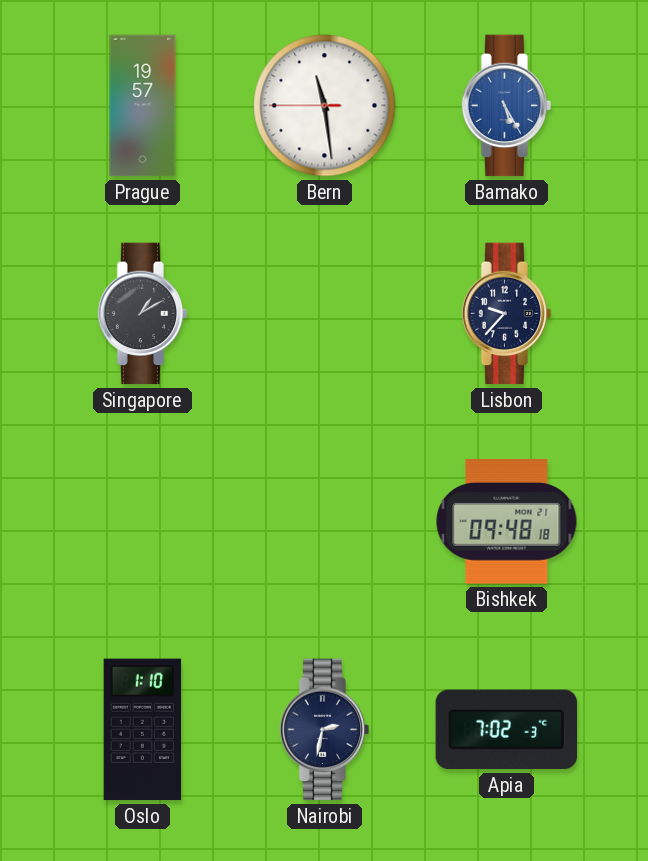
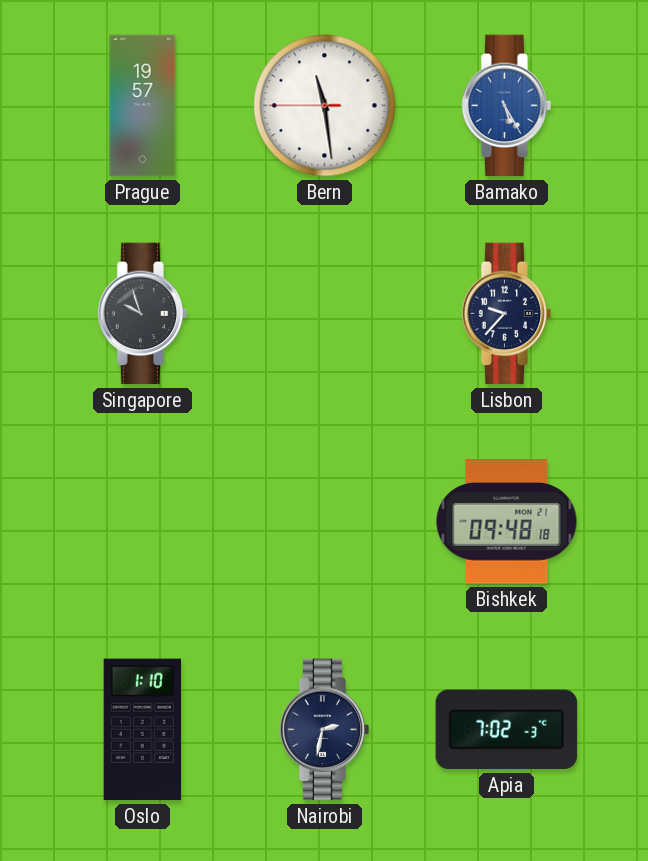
Singapore: 1:10 -> 9:57
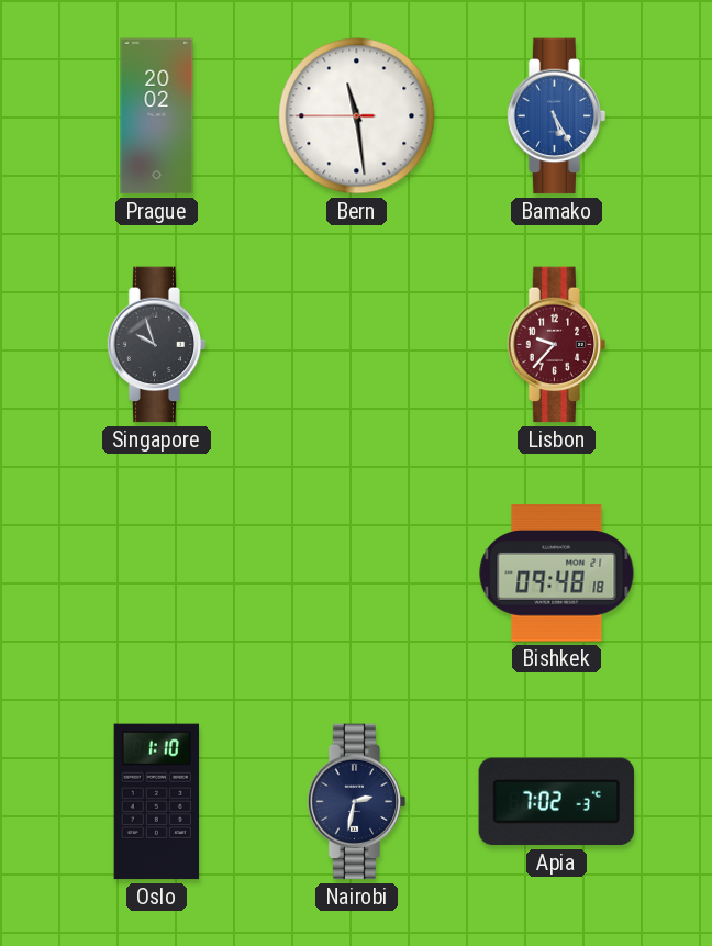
Prague: 19:57 -> 20:02
Lisbon dial: navy -> burgundy
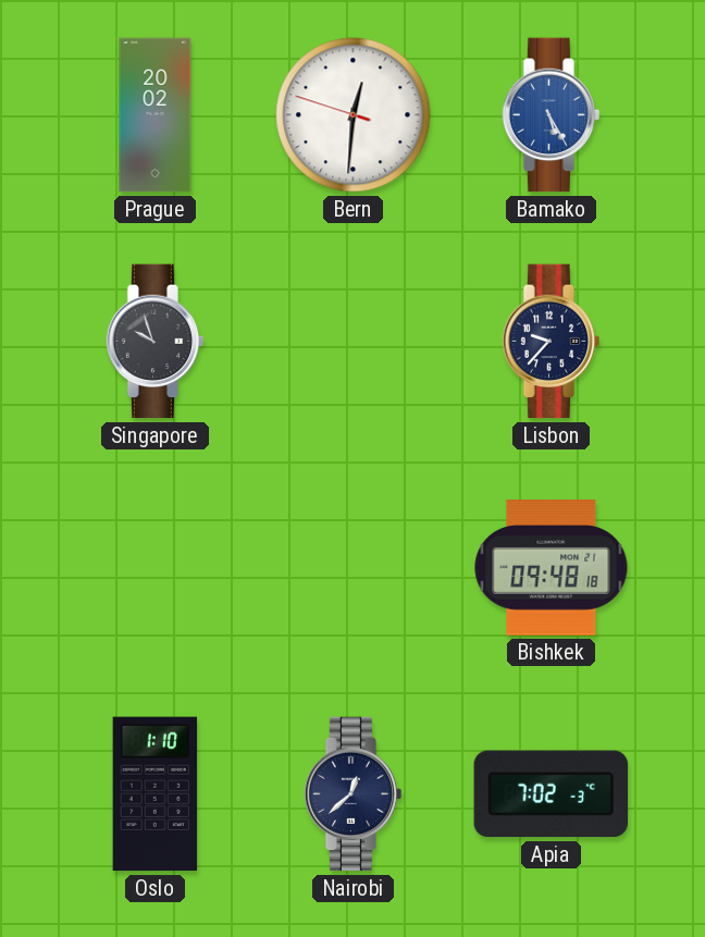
Bern: 11:28 -> 12:30
Lisbon dial: burgundy -> navy
Nairobi: 2:32 -> 12:38
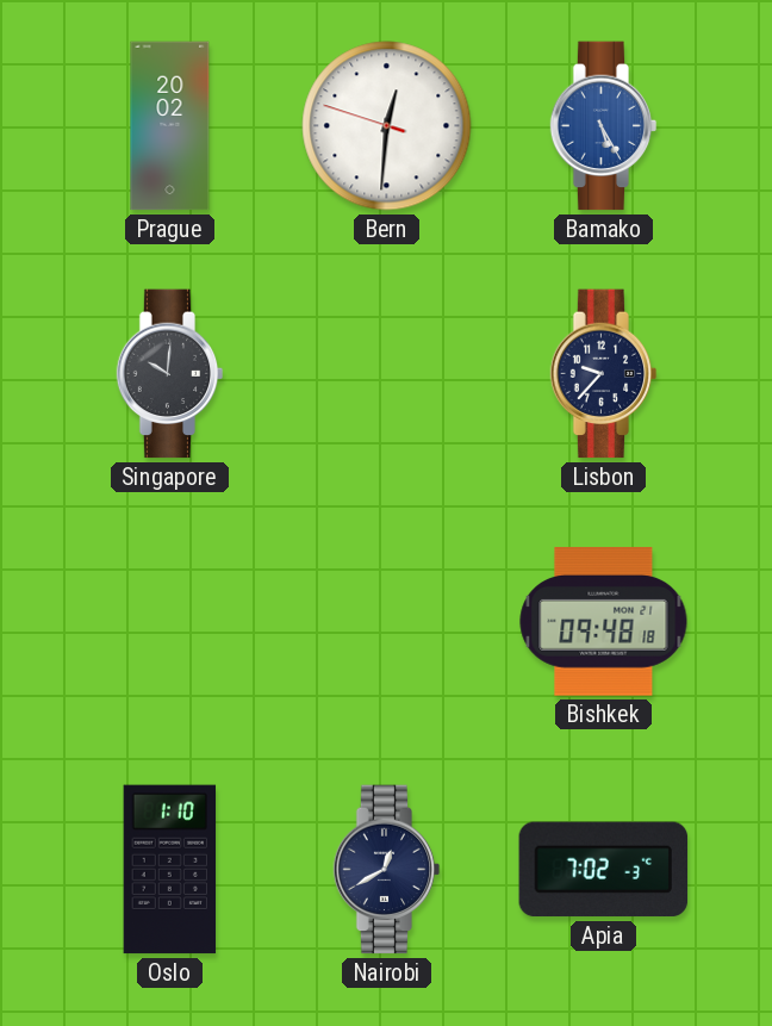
Singapore: 9:57 -> 10:01
Nairobi: 12:38 -> 12:40
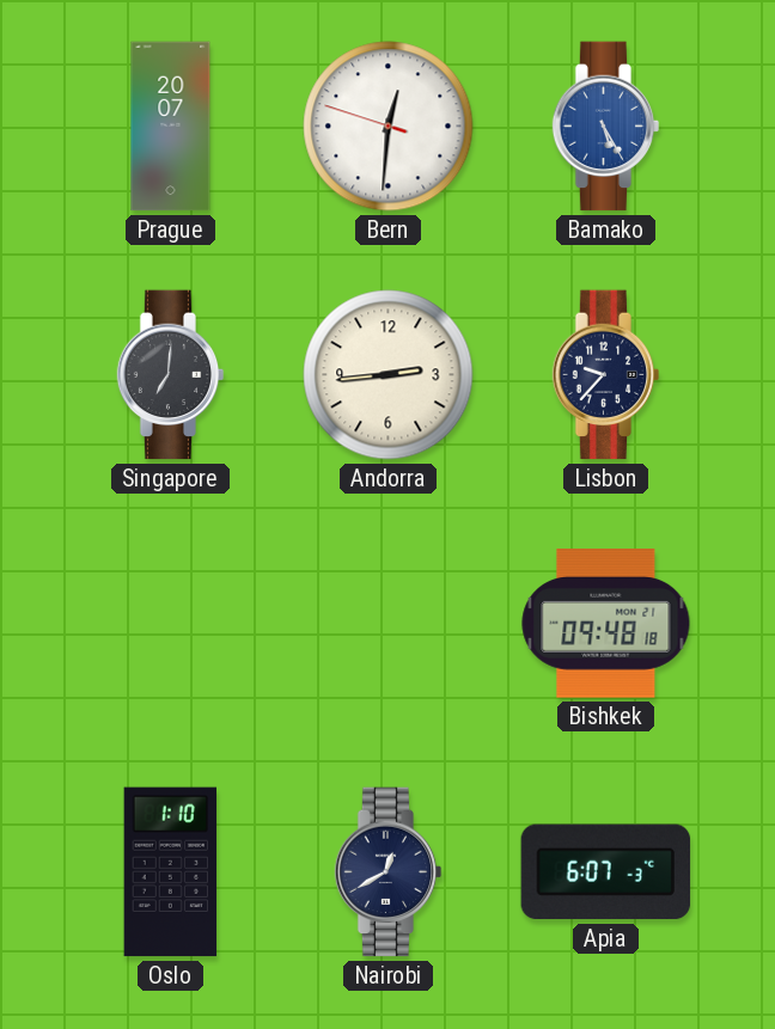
Prague: 20:02 -> 20:07
Singapore: 10:01 -> 7:01
Andorra: none -> 2:44
Apia: 7:02 -> 6:07
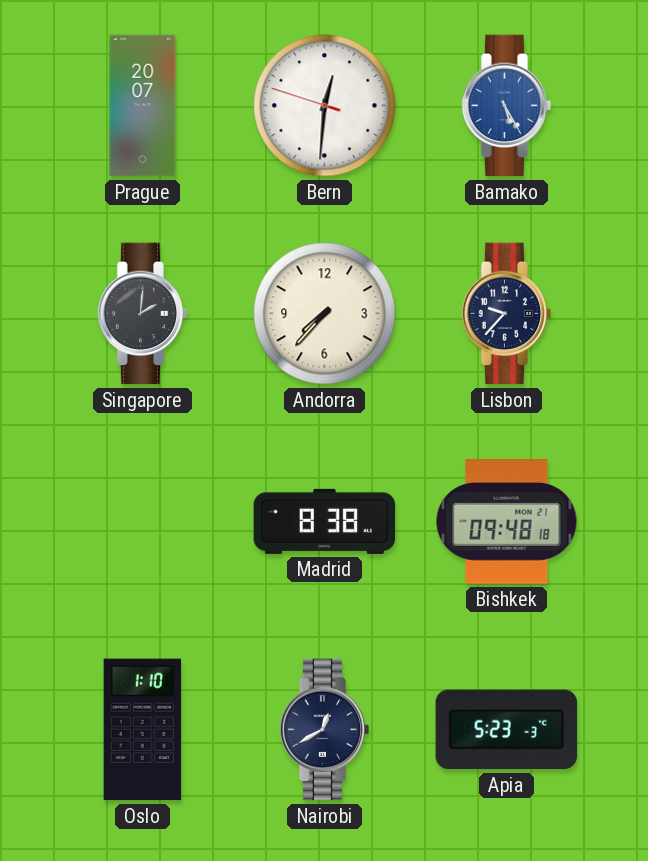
Singapore: 7:01 -> 2:01
Andorra: 2:44 -> 7:37
Madrid: none -> 8:38
Apia: 6:07 -> 5:23
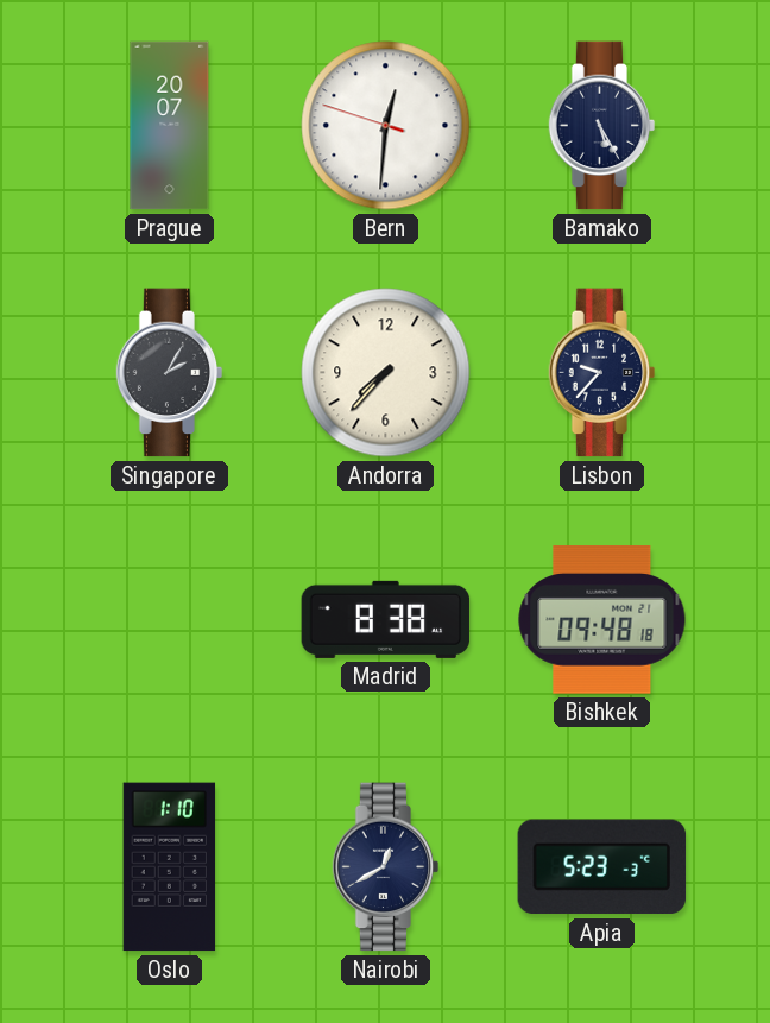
Bamako dial: blue -> navy
Singapore: 2:01 -> 2:05
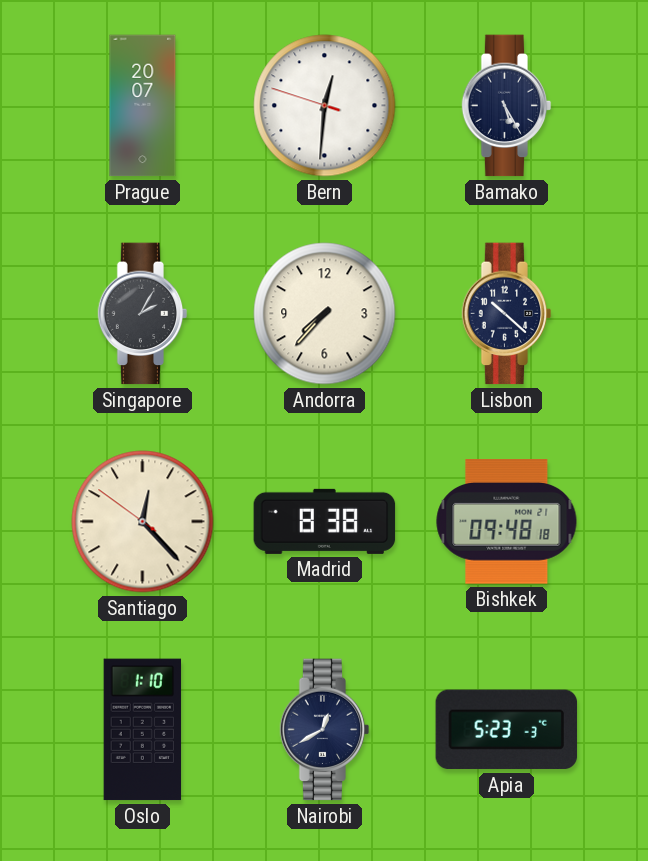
Lisbon: 9:37 -> 10:22
Santiago: none -> 12:22
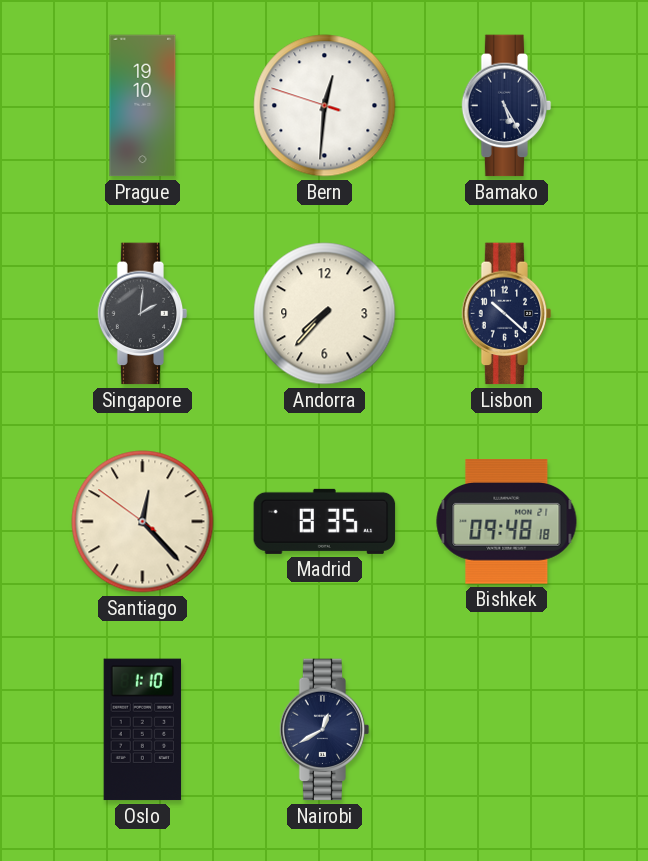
Prague: 20:07 -> 19:10
Singapore: 2:05 -> 2:01
Madrid: 8:38 -> 8:35
Apia: 5:23 -> none
